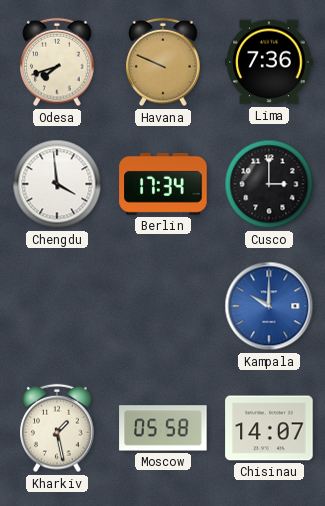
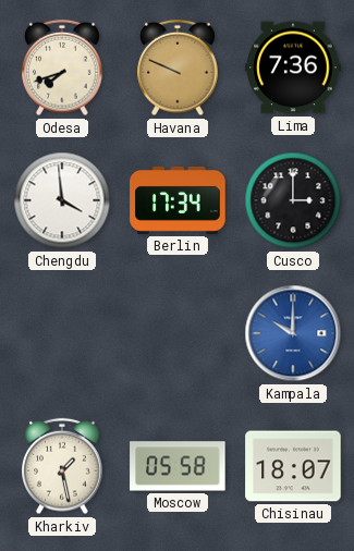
Chisinau: 14:07 -> 18:07
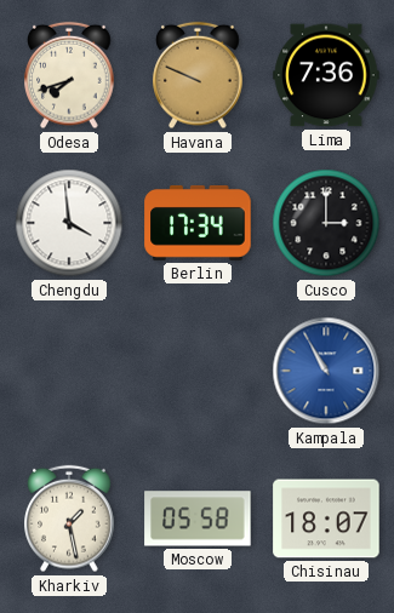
Kampala: 10:00 -> 10:55
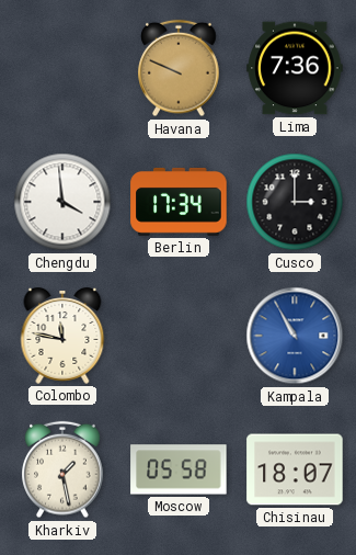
Odesa: 7:42 -> none
Colombo: none -> 11:47
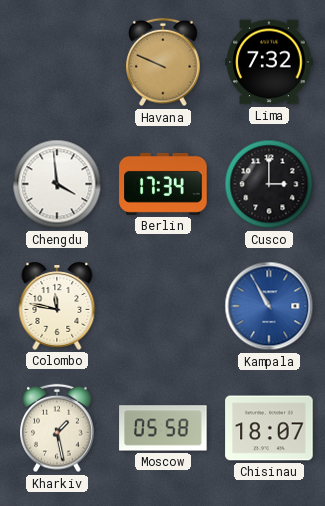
Lima: 7:36 -> 7:32
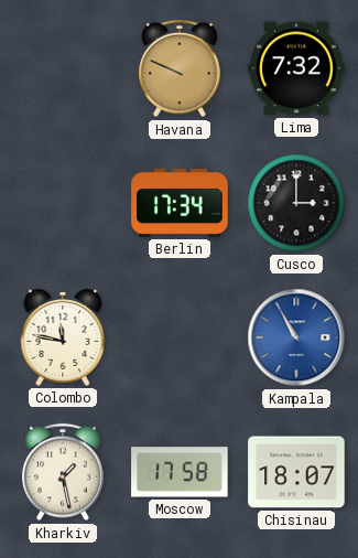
Chengdu: 3:59 -> none
Moscow: 05:58 -> 17:58
